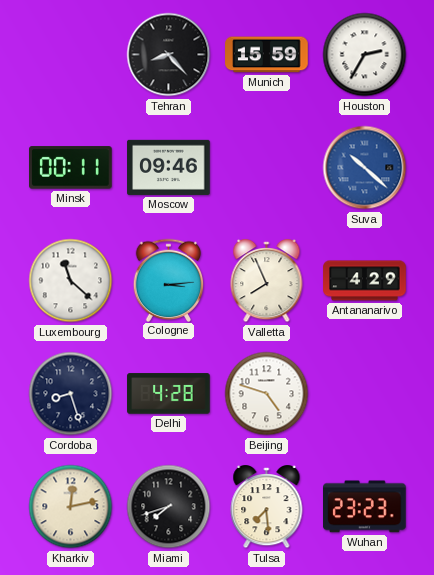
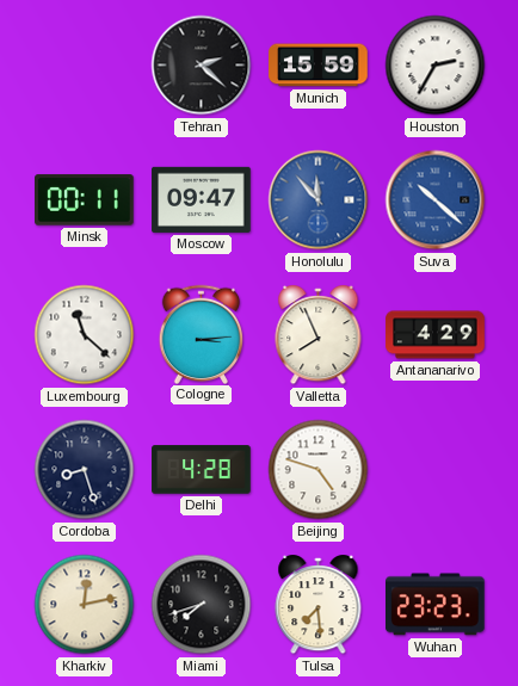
Tehran: 8:23 -> 2:22
Moscow: 09:46 -> 09:47
Honolulu: none -> 11:53
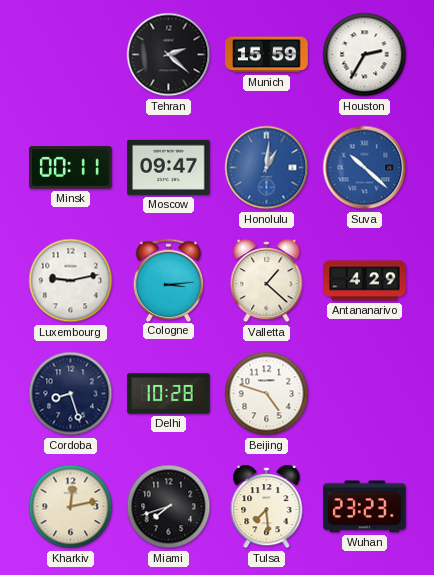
Honolulu: 11:53 -> 1:01
Luxembourg: 11:22 -> 9:13
Valletta: 7:56 -> 1:22
Delhi: 4:28 -> 10:28
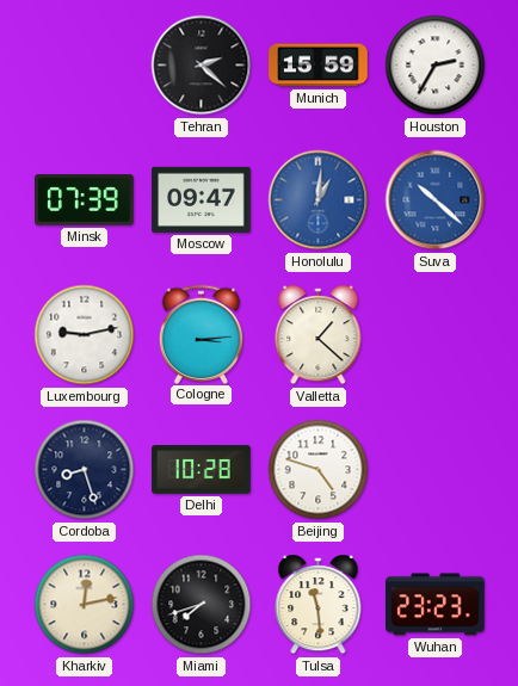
Minsk: 00:11 -> 07:39
Antananarivo: 4:29 -> none
Tulsa: 7:29 -> 11:29
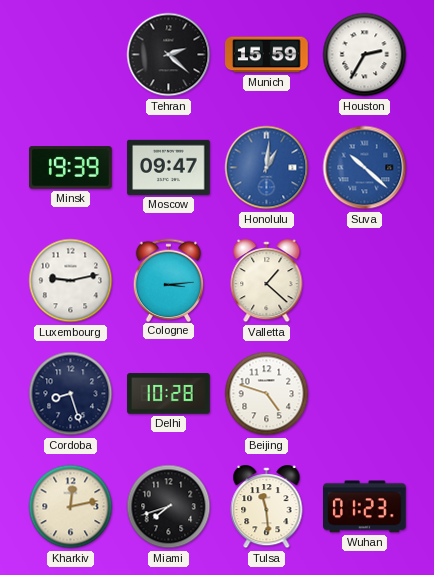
Minsk: 07:39 -> 19:39
Wuhan: 23:23 -> 01:23
